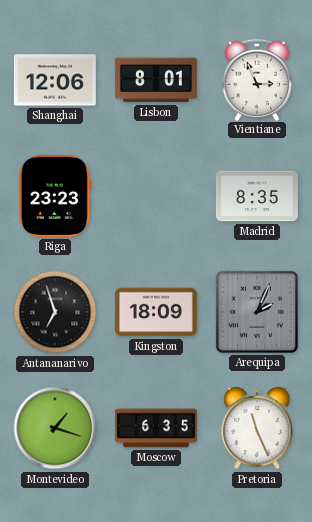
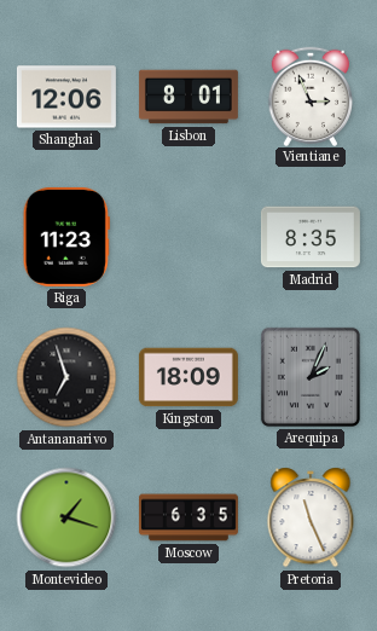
Riga: 23:23 -> 11:23
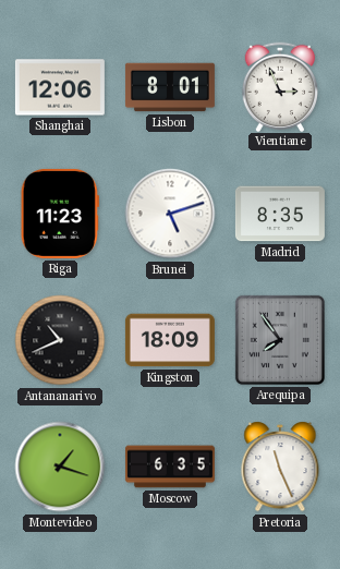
Brunei: none -> 5:12
Antananarivo: 6:57 -> 10:41
Arequipa: 2:04 -> 7:54
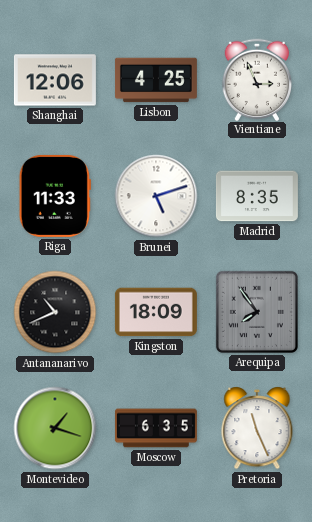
Lisbon: 8:01 -> 4:25
Riga: 11:23 -> 11:33
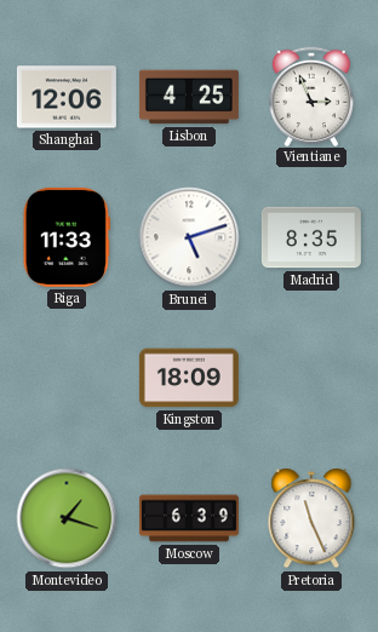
Antananarivo: 10:41 -> none
Arequipa: 7:54 -> none
Moscow: 6:35 -> 6:39
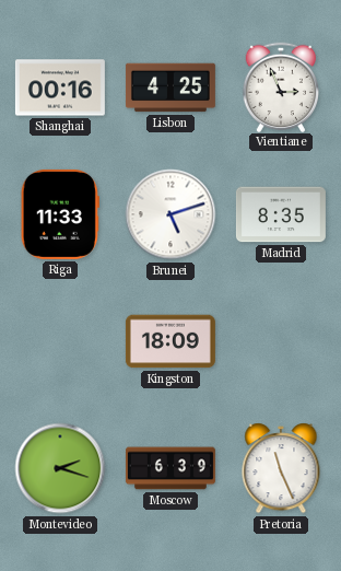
Shanghai: 12:06 -> 00:16
Montevideo: 1:18 -> 2:18
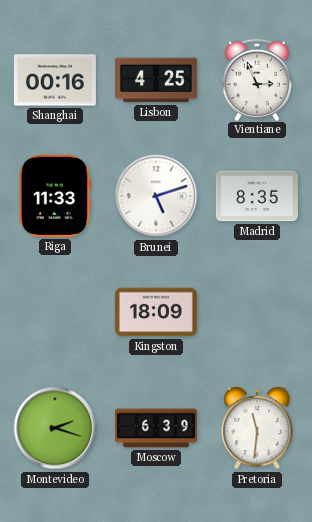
Pretoria: 11:26 -> 11:31
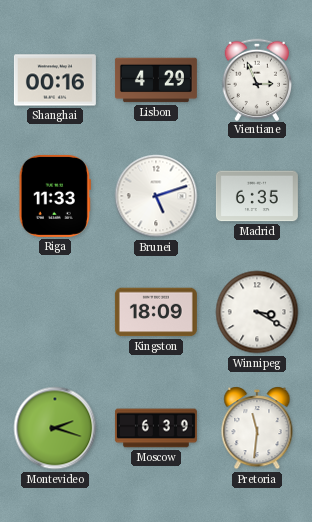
Lisbon: 4:25 -> 4:29
Madrid: 8:35 -> 6:35
Winnipeg: none -> 3:20
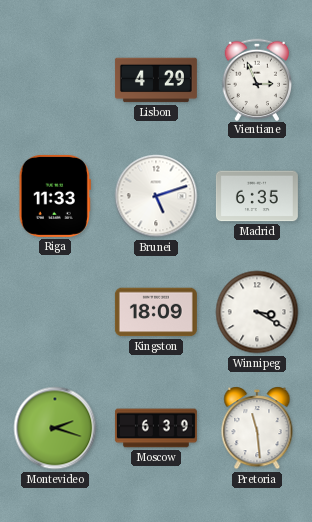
Shanghai: 00:16 -> none
Pretoria: 11:31 -> 11:29
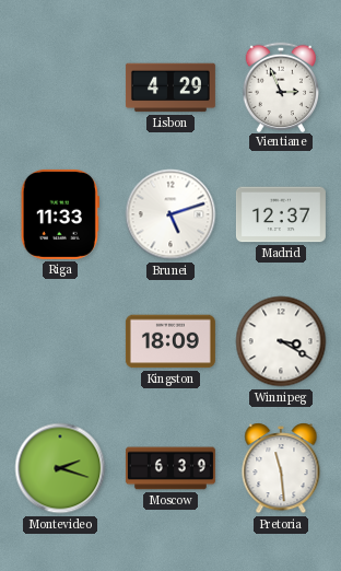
Madrid: 6:35 -> 12:37
